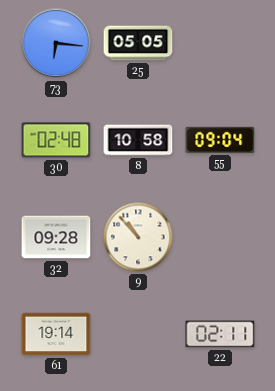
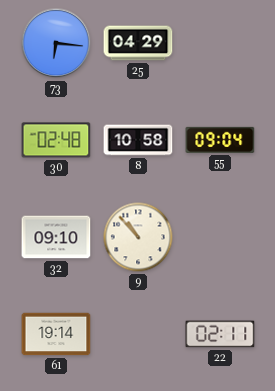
25: 05:05 -> 04:29
32: 09:28 -> 09:10
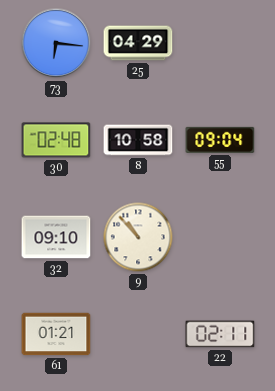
61: 19:14 -> 01:21
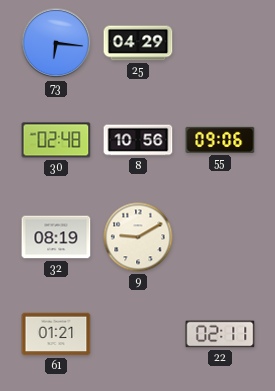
8: 10:58 -> 10:56
55: 09:04 -> 09:06
32: 09:10 -> 08:19
9: 10:53 -> 9:10
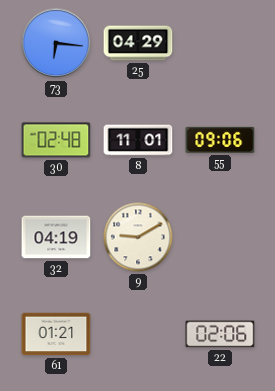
8: 10:56 -> 11:01
32: 08:19 -> 04:19
22: 02:11 -> 02:06
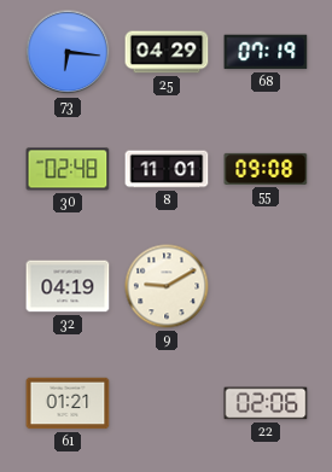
68: none -> 07:19
55: 09:06 -> 09:08
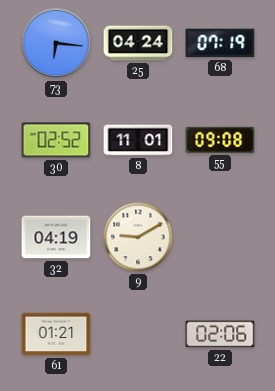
25: 04:29 -> 04:24
30: 02:48 -> 02:52
